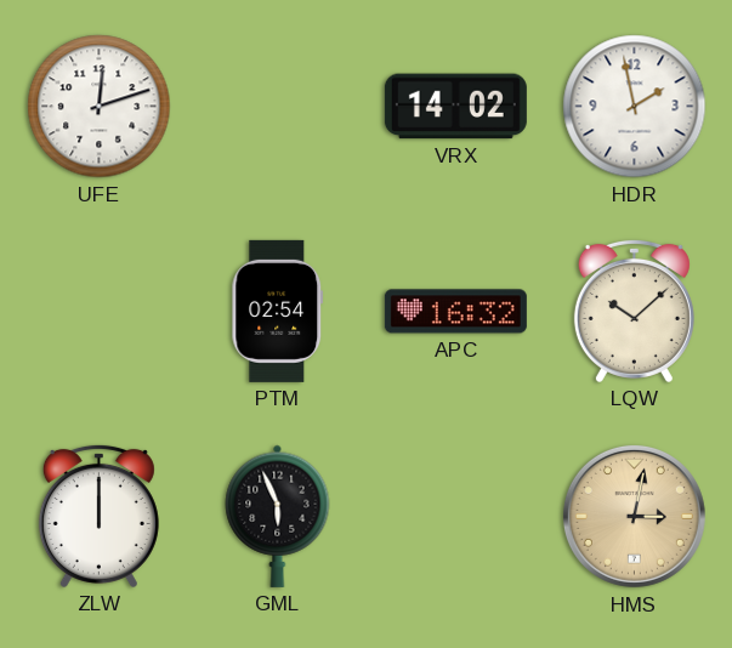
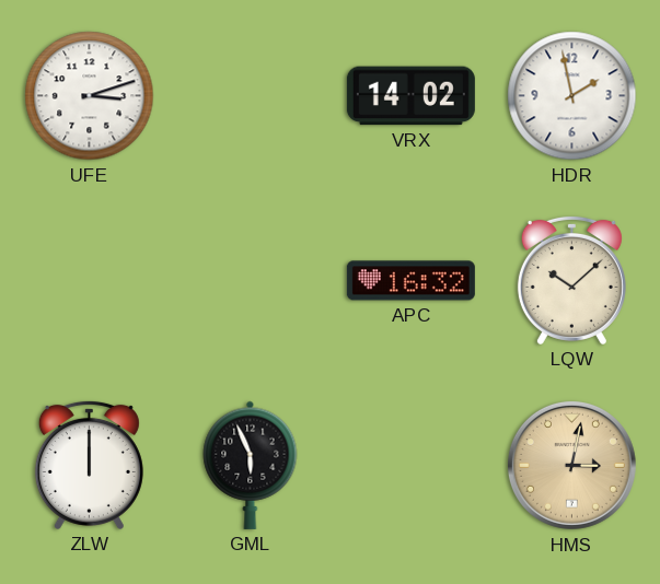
UFE: 12:12 -> 3:12
PTM: 02:54 -> none
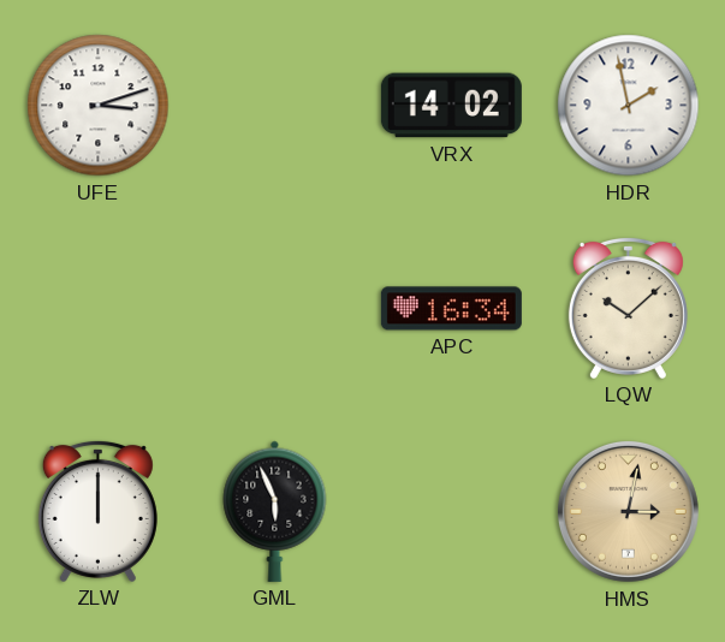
APC: 16:32 -> 16:34
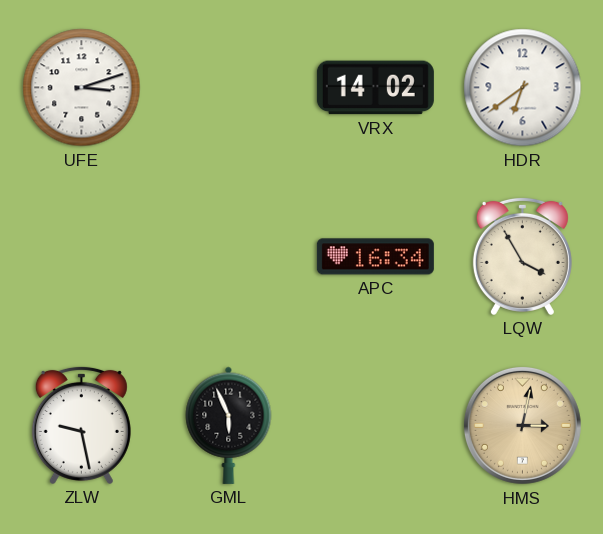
HDR: 1:58 -> 6:39
LQW: 10:08 -> 3:55
ZLW: 12:00 -> 9:28
